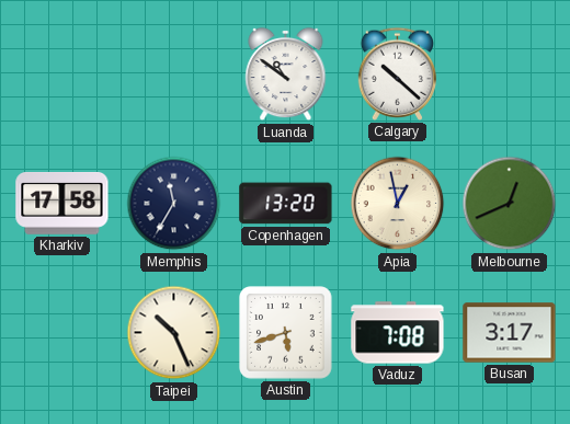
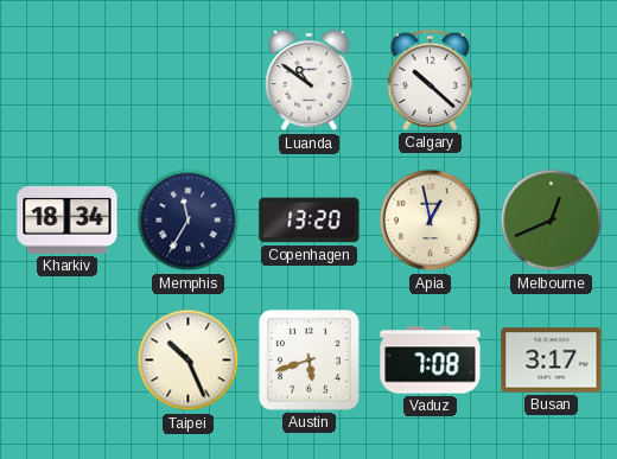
Kharkiv: 17:58 -> 18:34
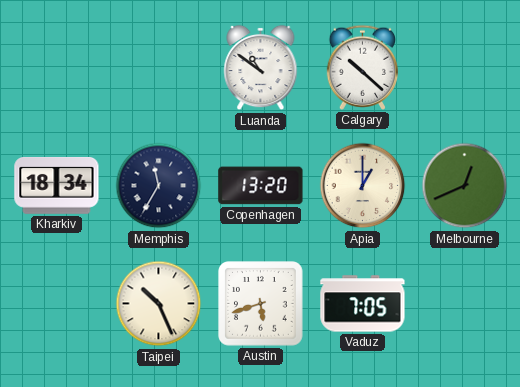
Apia: 12:58 -> 1:00
Vaduz: 7:08 -> 7:05
Busan: 3:17 -> none
